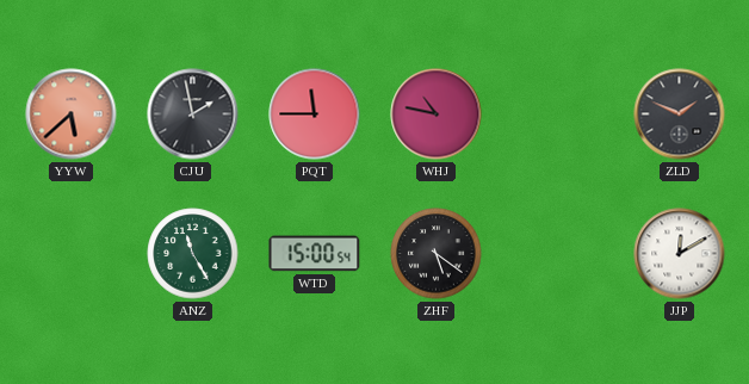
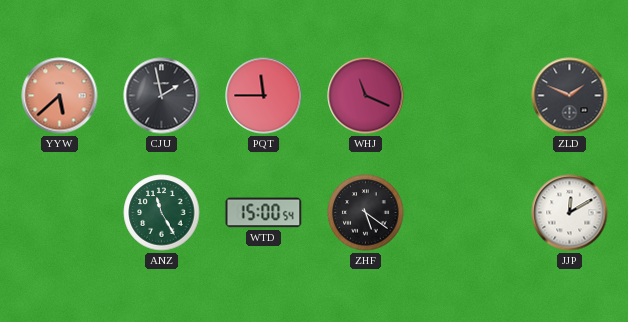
WHJ: 10:47 -> 11:19
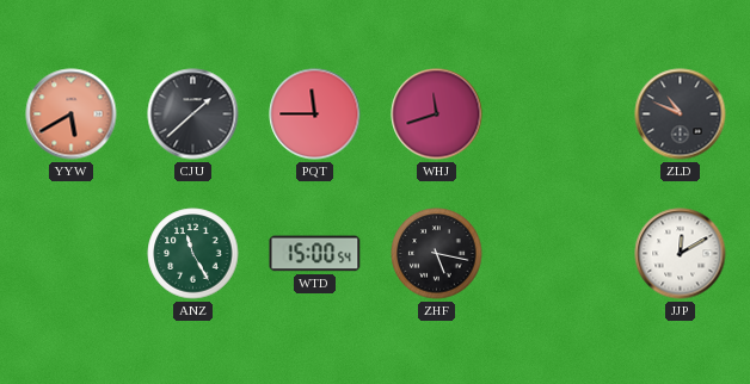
YYW: 5:38 -> 5:40
CJU: 1:58 -> 1:38
WHJ: 11:19 -> 11:42
ZLD: 1:49 -> 10:49
ZHF: 5:21 -> 5:17
